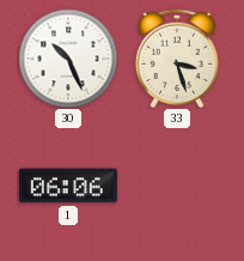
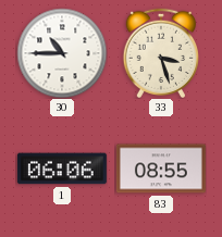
30: 10:26 -> 10:45
83: none -> 08:55
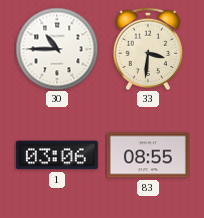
33: 3:27 -> 3:31
1: 06:06 -> 03:06
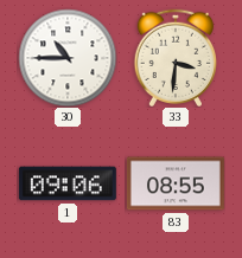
1: 03:06 -> 09:06
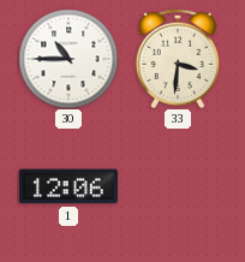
1: 09:06 -> 12:06
83: 08:55 -> none
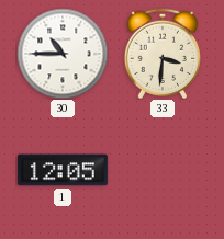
1: 12:06 -> 12:05
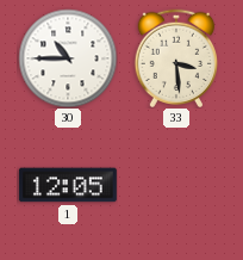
33: 3:31 -> 3:29
